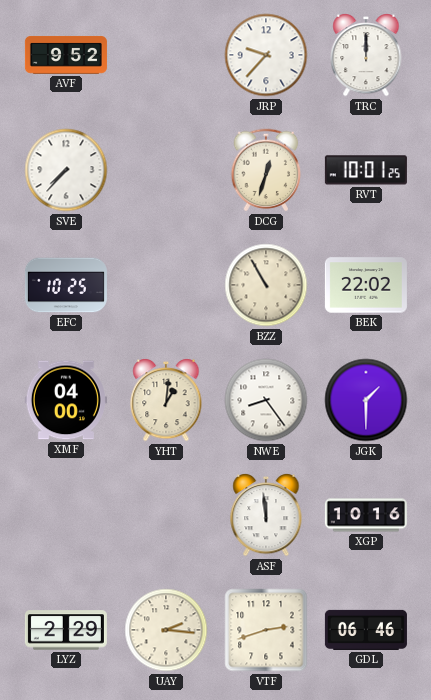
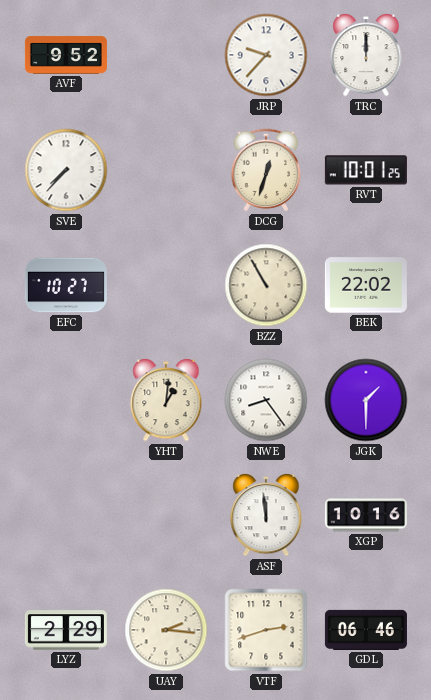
EFC: 10:25 -> 10:27
XMF: 04:00 -> none
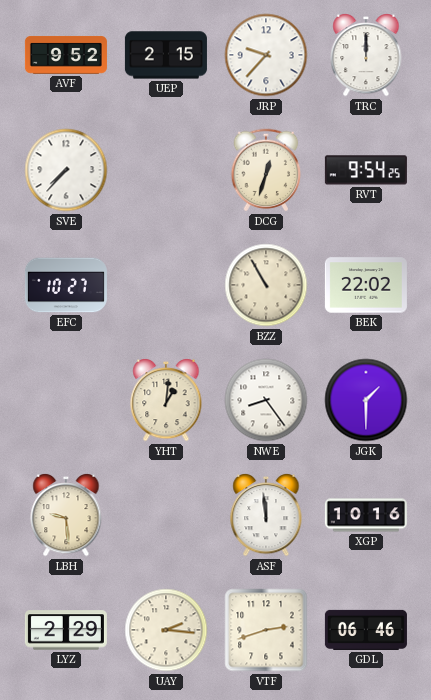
UEP: none -> 2:15
RVT: 10:01 -> 9:54
LBH: none -> 9:29
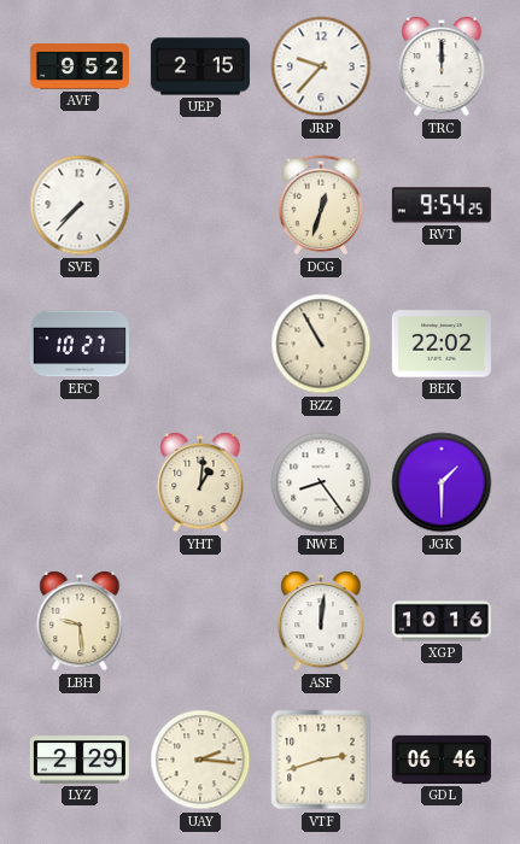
ASF: 11:59 -> 12:01
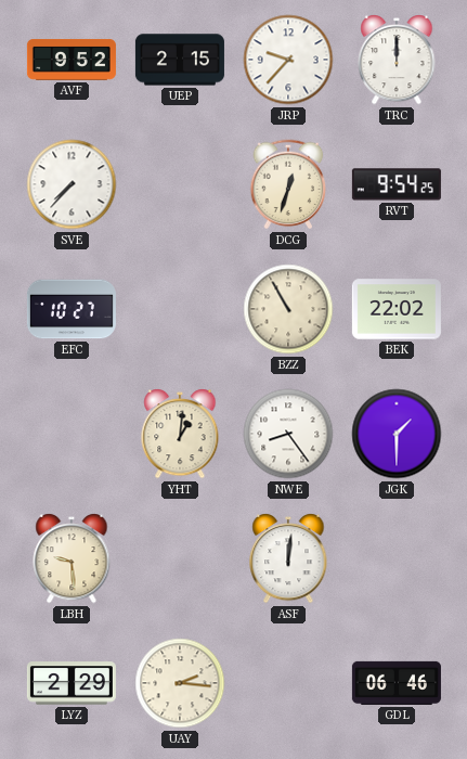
XGP: 10:16 -> none
VTF: 2:42 -> none
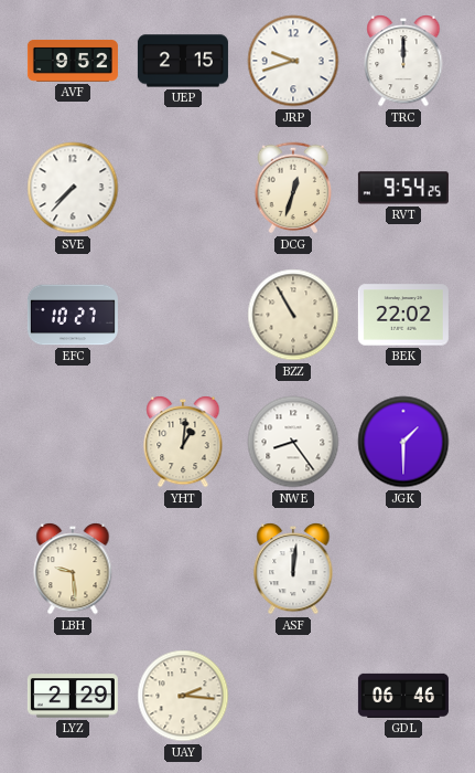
JRP: 9:37 -> 9:42
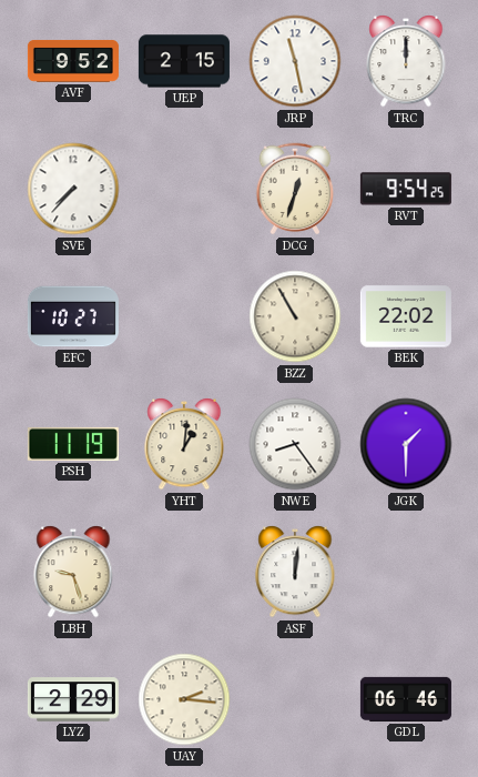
JRP: 9:42 -> 11:28
PSH: none -> 11:19
LBH: 9:29 -> 9:27
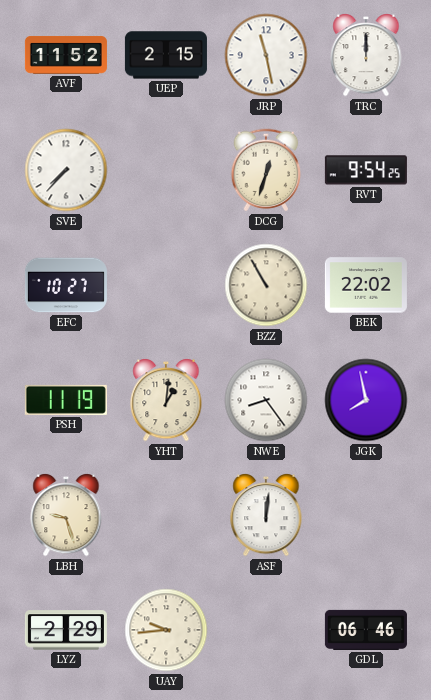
AVF: 9:52 -> 11:52
JGK: 1:30 -> 7:58
UAY: 2:16 -> 9:44
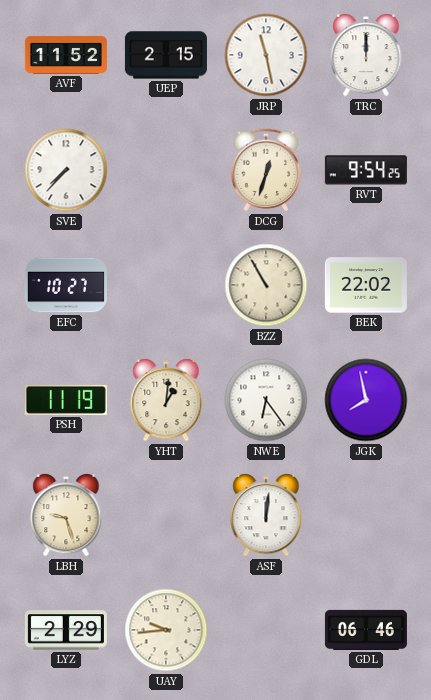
NWE: 8:24 -> 6:24
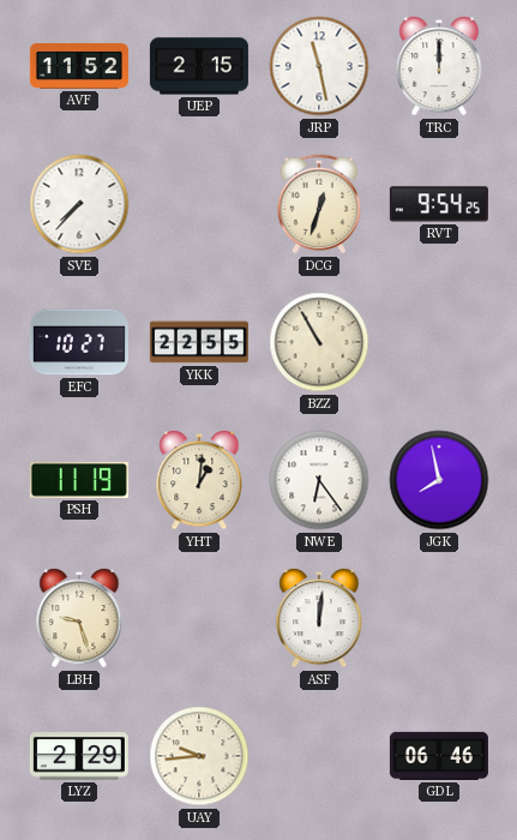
YKK: none -> 22:55
BEK: 22:02 -> none
